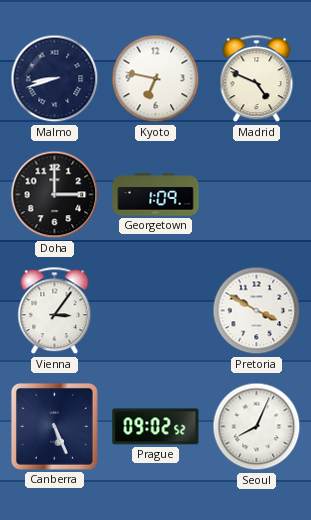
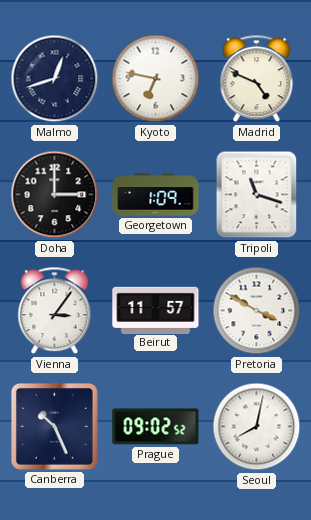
Malmo: 8:42 -> 12:42
Tripoli: none -> 11:18
Beirut: none -> 11:57
Canberra: 5:26 -> 10:26
Seoul: 8:04 -> 8:02
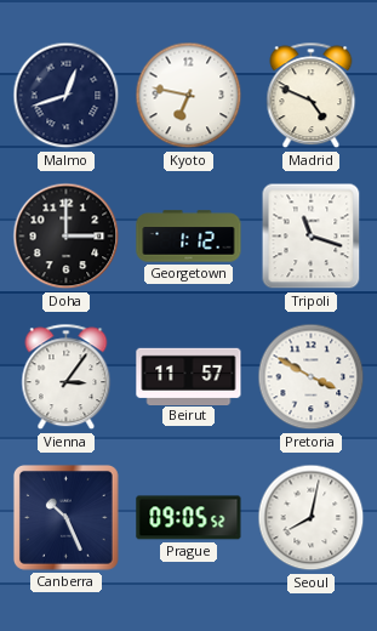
Georgetown: 1:09 -> 1:12
Prague: 09:02 -> 09:05
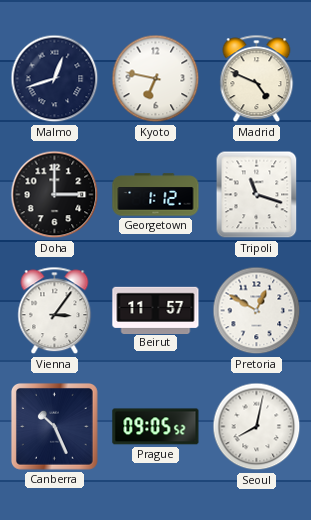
Pretoria: 3:50 -> 12:50
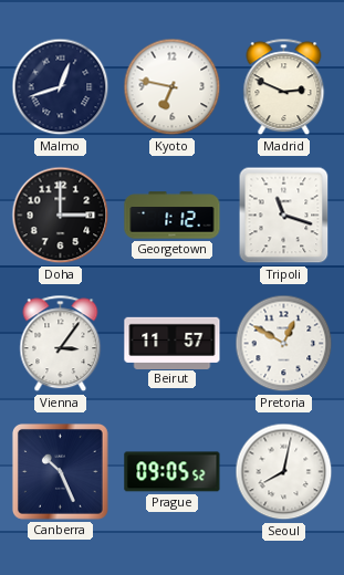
Madrid: 4:49 -> 2:49
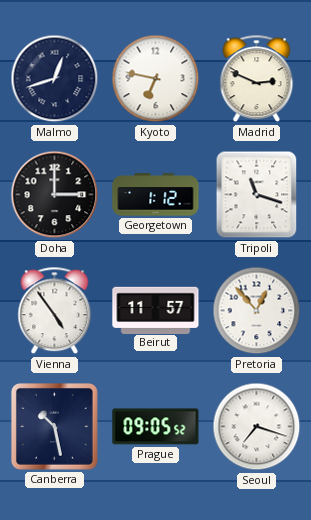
Vienna: 3:06 -> 4:54
Pretoria: 12:50 -> 12:53
Canberra: 10:26 -> 10:28
Seoul: 8:02 -> 7:18
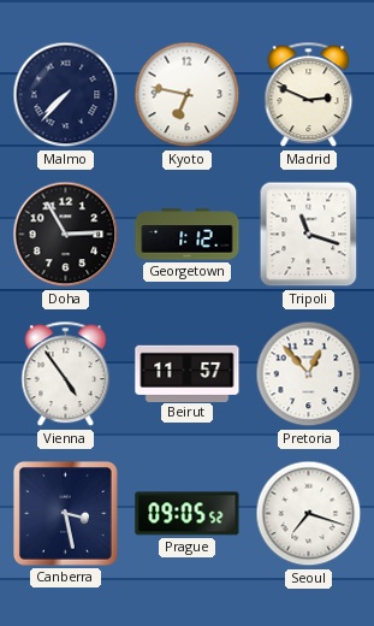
Malmo: 12:42 -> 7:37
Doha: 3:00 -> 2:55
Canberra: 10:28 -> 3:28
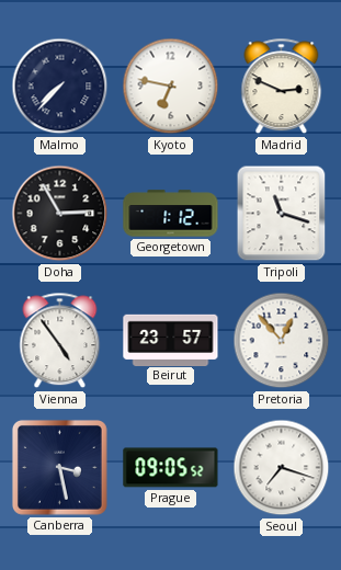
Beirut: 11:57 -> 23:57
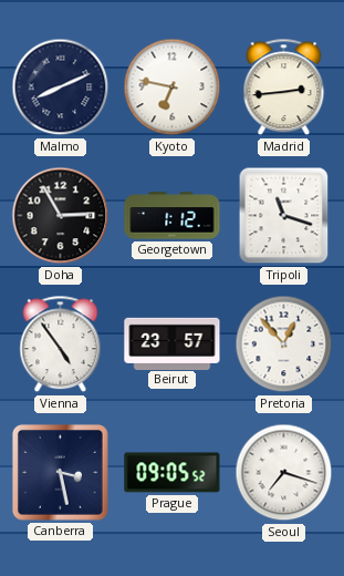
Malmo: 7:37 -> 8:11
Madrid: 2:49 -> 2:44
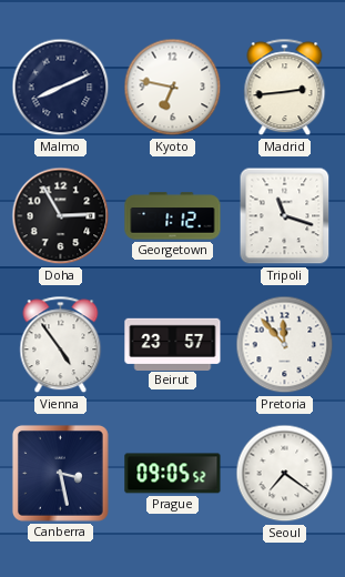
Pretoria: 12:53 -> 11:53
Seoul: 7:18 -> 7:21
